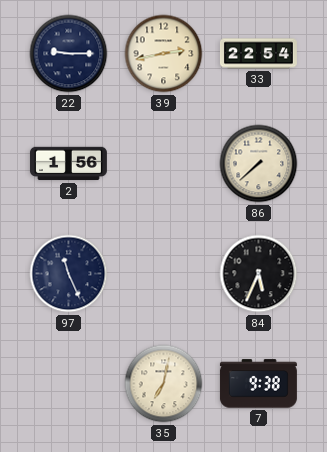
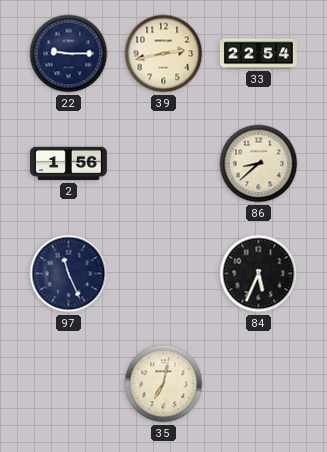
86: 7:38 -> 8:38
7: 9:38 -> none
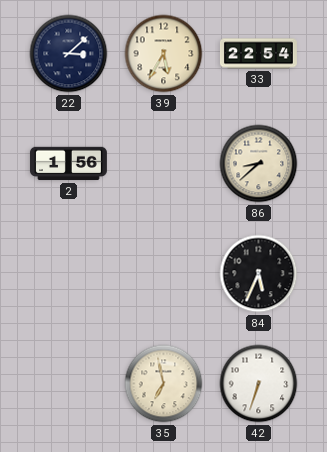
22: 9:15 -> 3:08
39: 2:43 -> 5:35
97: 11:26 -> none
35: 7:02 -> 6:58
42: none -> 6:33
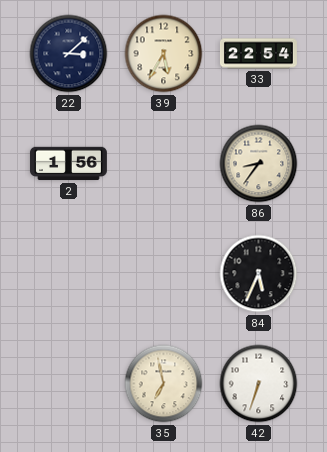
86: 8:38 -> 8:36
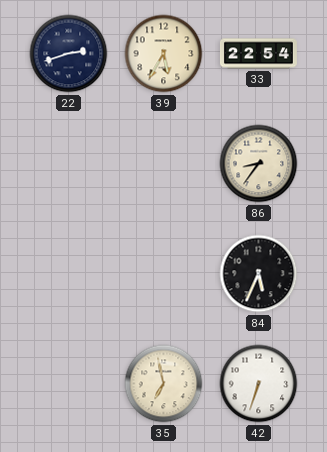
22: 3:08 -> 2:42
2: 1:56 -> none
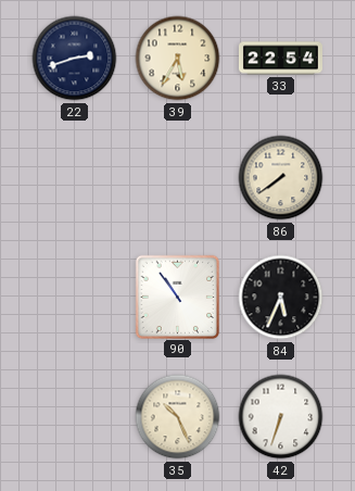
86: 8:36 -> 7:39
90: none -> 10:54
35: 6:58 -> 10:26
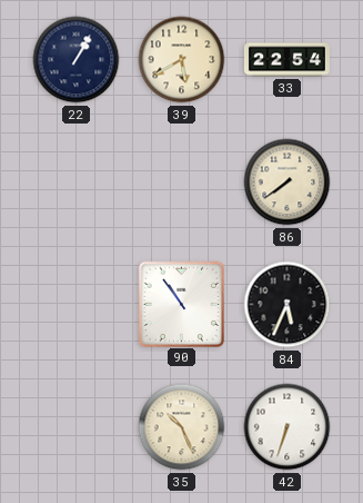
22: 2:42 -> 1:05
39: 5:35 -> 5:40
